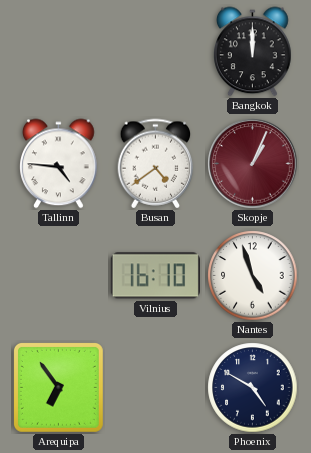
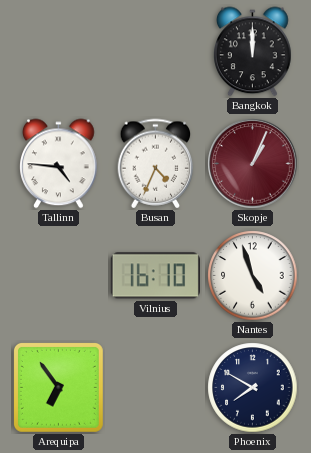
Busan: 4:39 -> 4:34
Phoenix: 4:50 -> 7:50
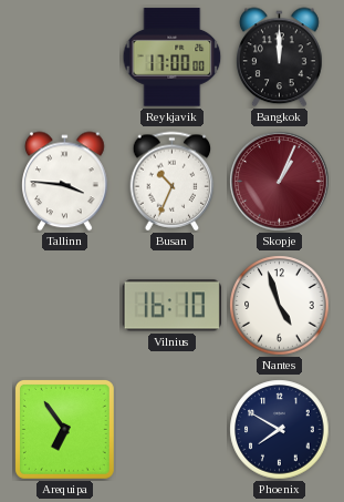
Reykjavik: none -> 17:00
Tallinn: 4:46 -> 3:46
Busan: 4:34 -> 10:34
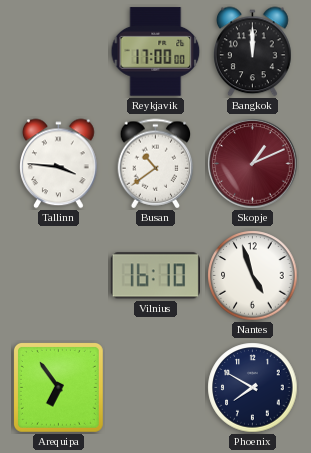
Busan: 10:34 -> 10:39
Skopje: 1:04 -> 1:11
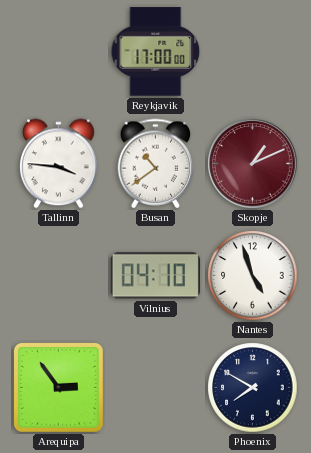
Bangkok: 12:00 -> none
Vilnius: 16:10 -> 04:10
Arequipa: 6:54 -> 2:54
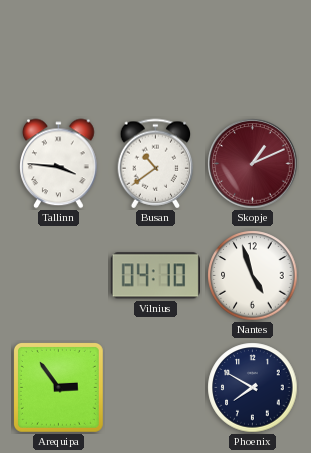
Reykjavik: 17:00 -> none
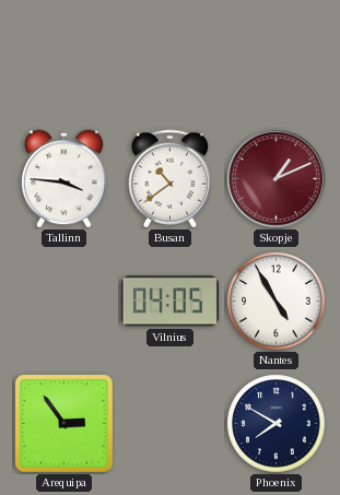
Vilnius: 04:10 -> 04:05
Nantes: 4:57 -> 4:55
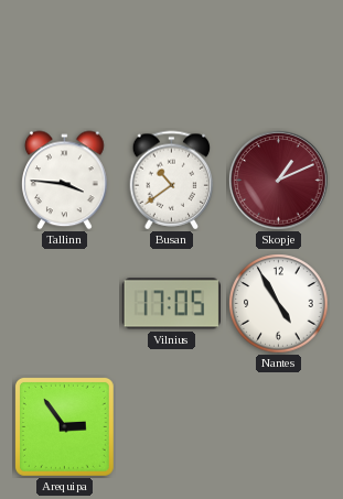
Vilnius: 04:05 -> 17:05
Phoenix: 7:50 -> none
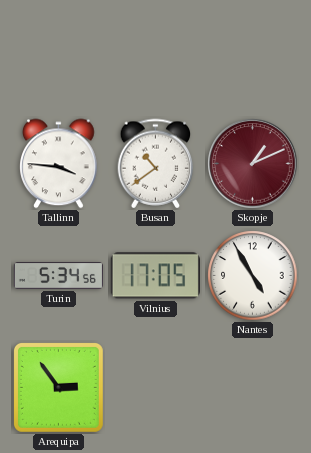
Turin: none -> 5:34
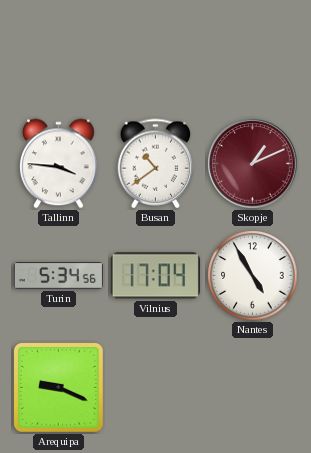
Vilnius: 17:05 -> 17:04
Arequipa: 2:54 -> 9:19
